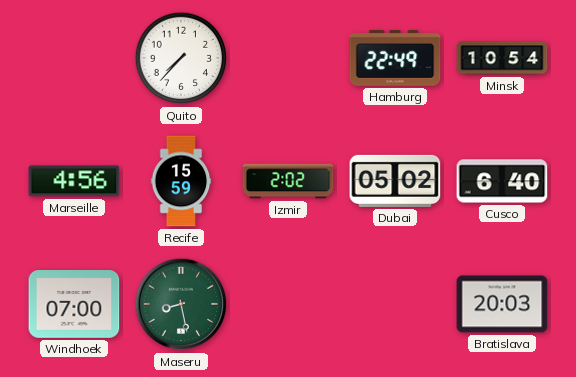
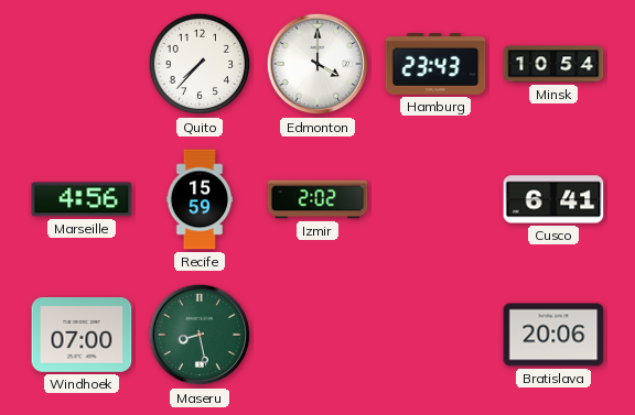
Edmonton: none -> 4:00
Hamburg: 22:49 -> 23:43
Dubai: 05:02 -> none
Cusco: 6:40 -> 6:41
Bratislava: 20:03 -> 20:06
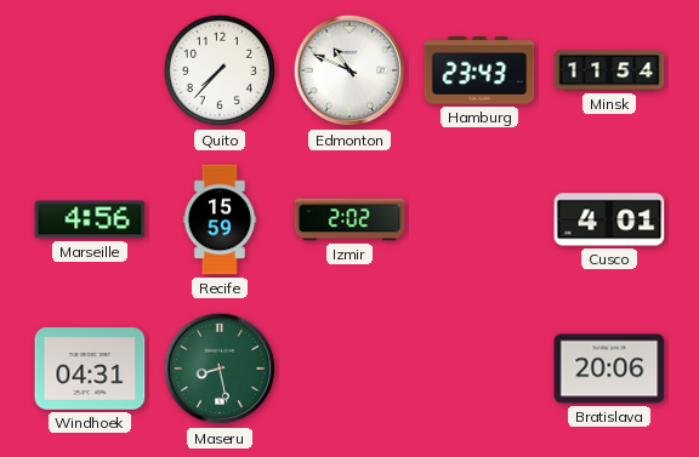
Edmonton: 4:00 -> 10:49
Minsk: 10:54 -> 11:54
Cusco: 6:41 -> 4:01
Windhoek: 07:00 -> 04:31
